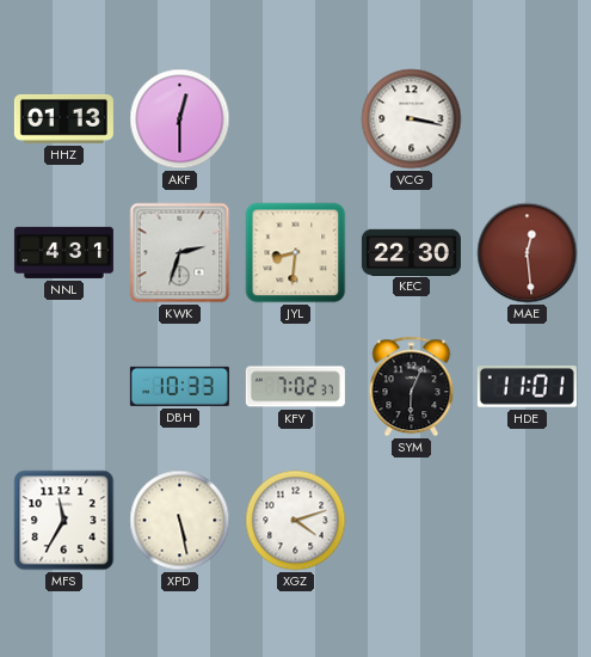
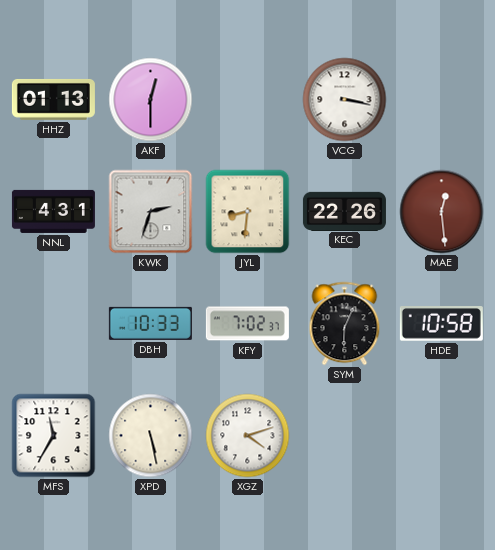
KEC: 22:30 -> 22:26
HDE: 11:01 -> 10:58
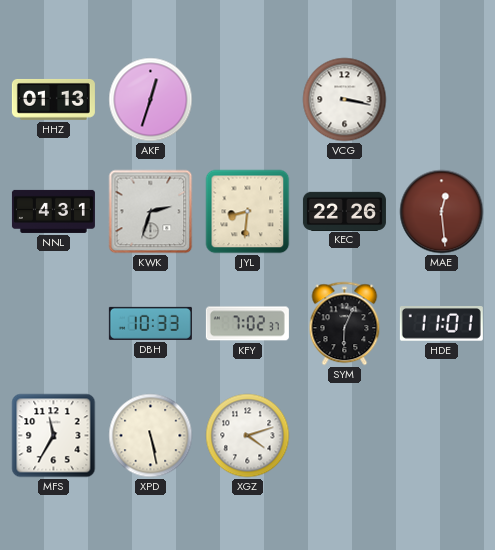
AKF: 12:30 -> 12:33
HDE: 10:58 -> 11:01
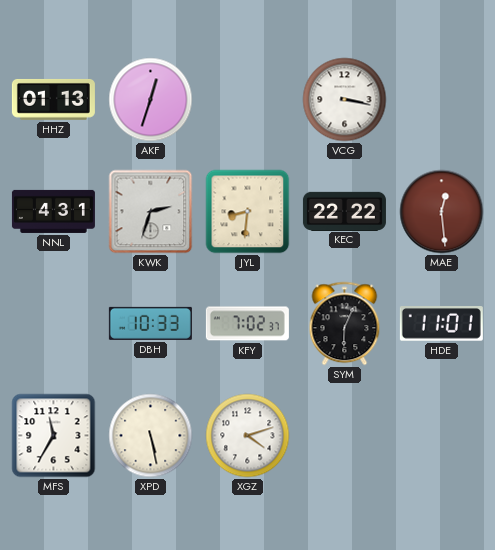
KEC: 22:26 -> 22:22
